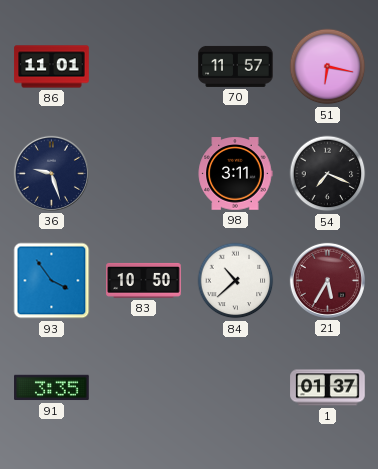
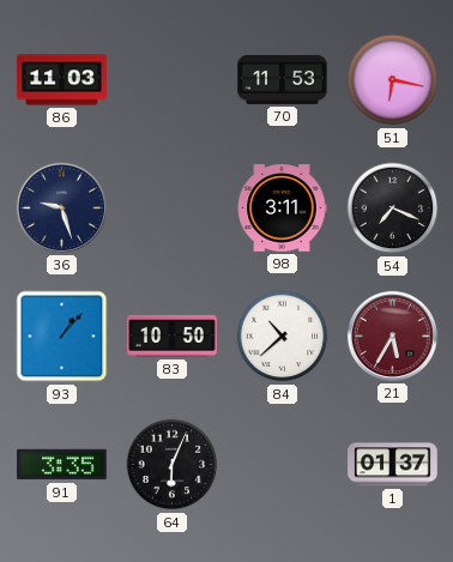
86: 11:01 -> 11:03
70: 11:57 -> 11:53
93: 3:54 -> 1:07
64: none -> 6:04
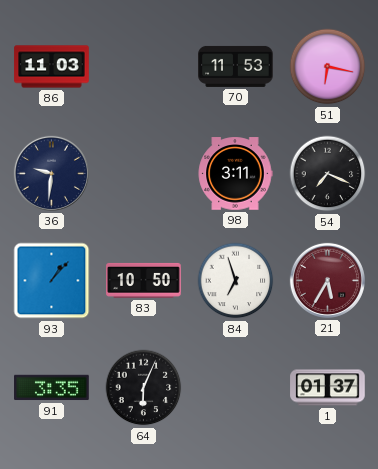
36: 9:27 -> 9:31
84: 10:38 -> 6:57
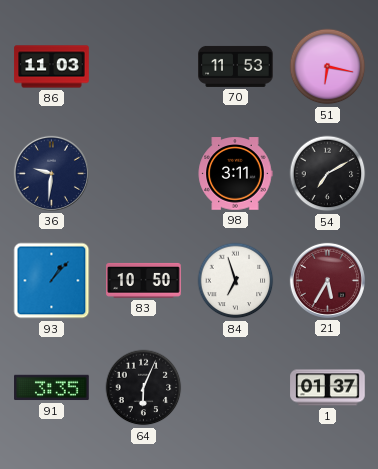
54: 7:19 -> 7:10
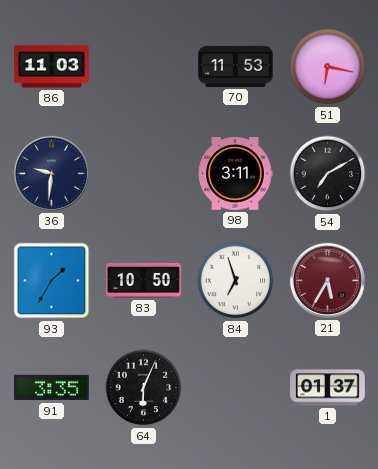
93: 1:07 -> 1:35
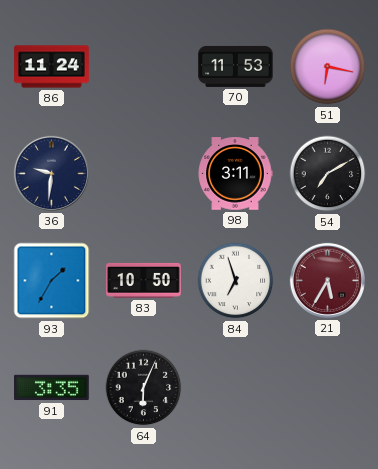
86: 11:03 -> 11:24
1: 01:37 -> none
